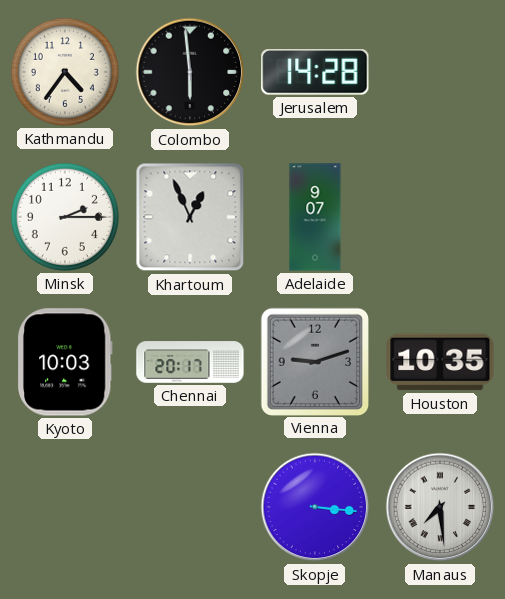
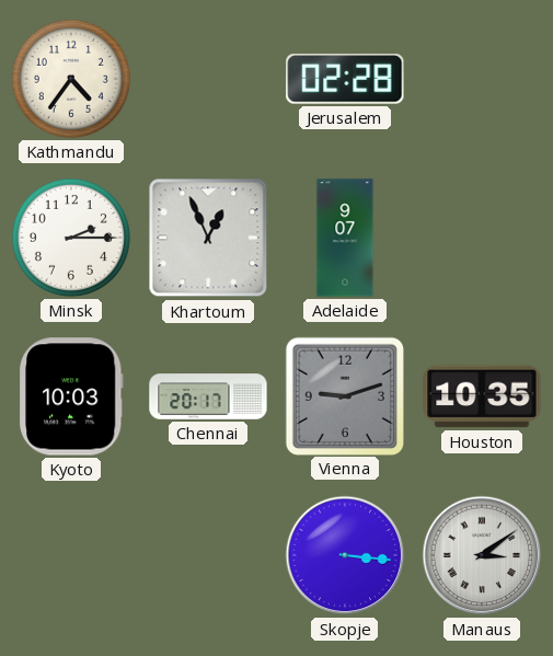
Colombo: 5:59 -> none
Jerusalem: 14:28 -> 02:28
Manaus: 7:29 -> 3:09
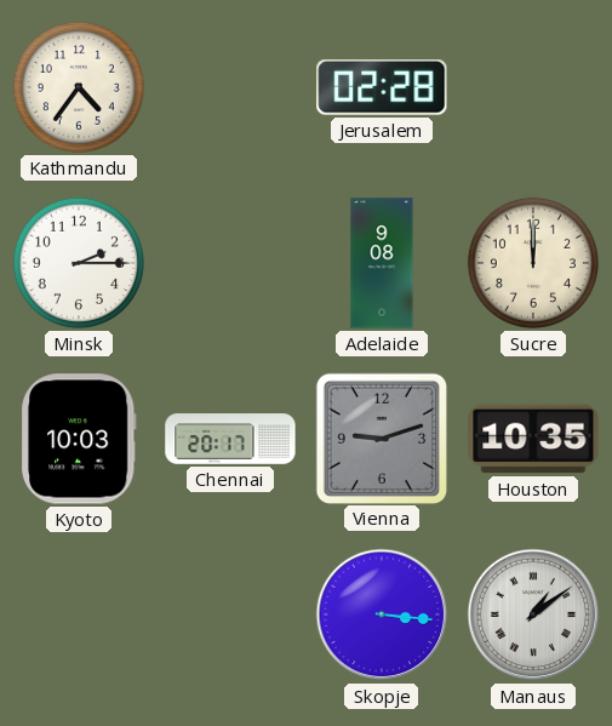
Khartoum: 12:56 -> none
Adelaide: 9:07 -> 9:08
Sucre: none -> 12:00
Manaus: 3:09 -> 1:09
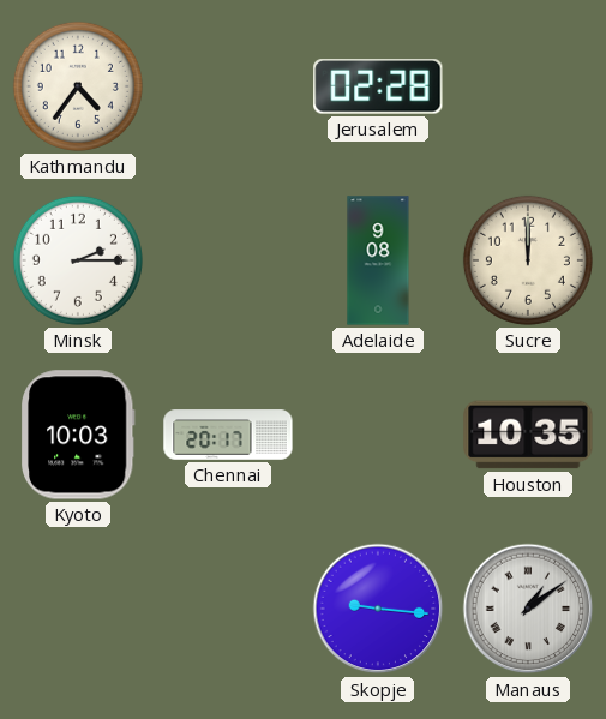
Vienna: 9:12 -> none
Skopje: 3:16 -> 9:16
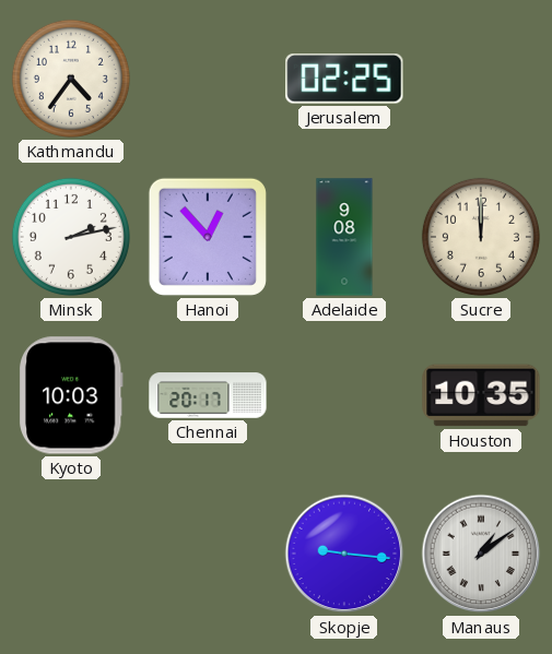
Jerusalem: 02:28 -> 02:25
Minsk: 2:15 -> 2:13
Hanoi: none -> 12:53
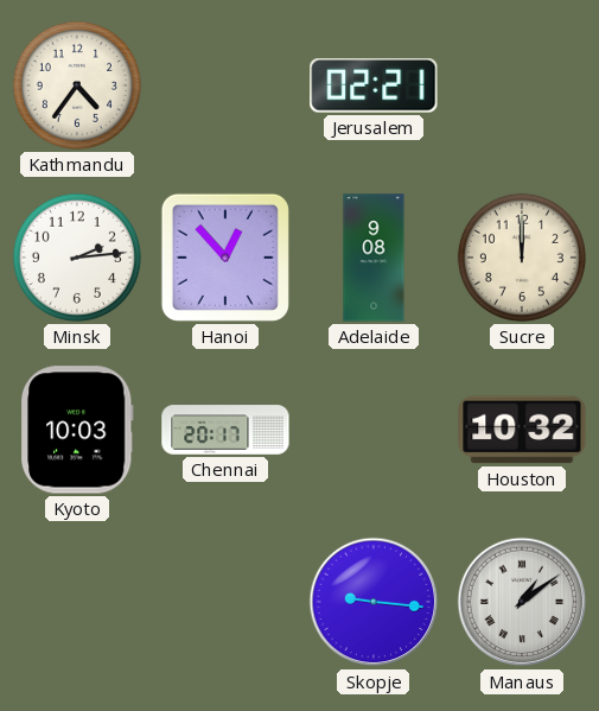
Jerusalem: 02:25 -> 02:21
Minsk: 2:13 -> 2:14
Houston: 10:35 -> 10:32
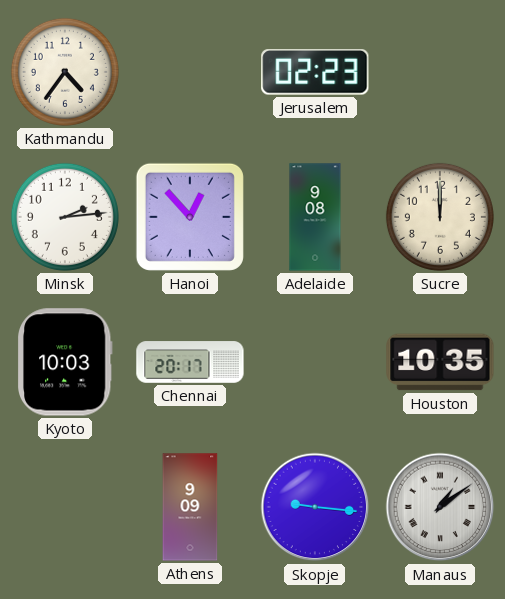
Jerusalem: 02:21 -> 02:23
Houston: 10:32 -> 10:35
Athens: none -> 9:09
